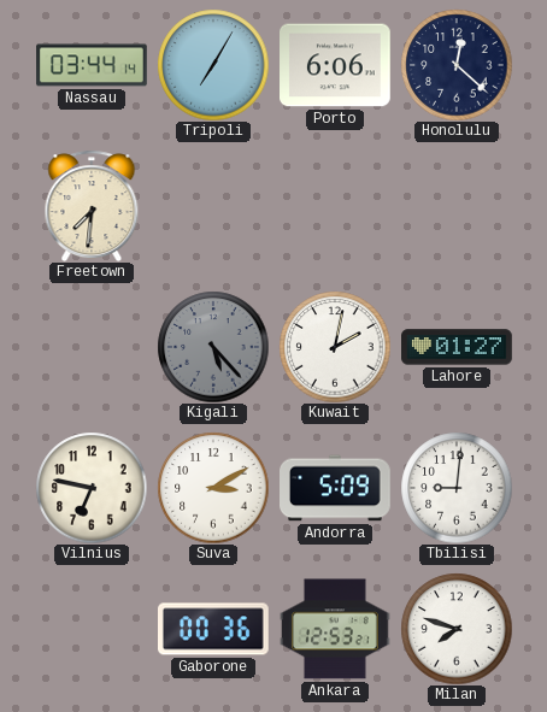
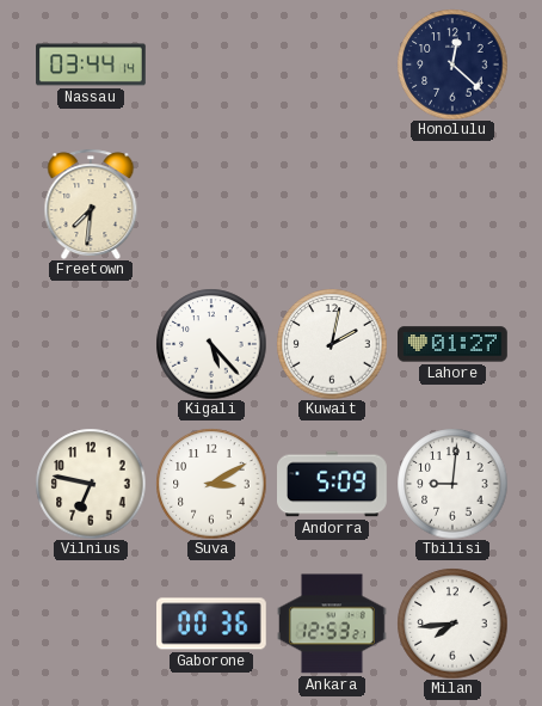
Tripoli: 7:05 -> none
Porto: 6:06 -> none
Kigali dial: grey -> white
Milan: 7:48 -> 7:44
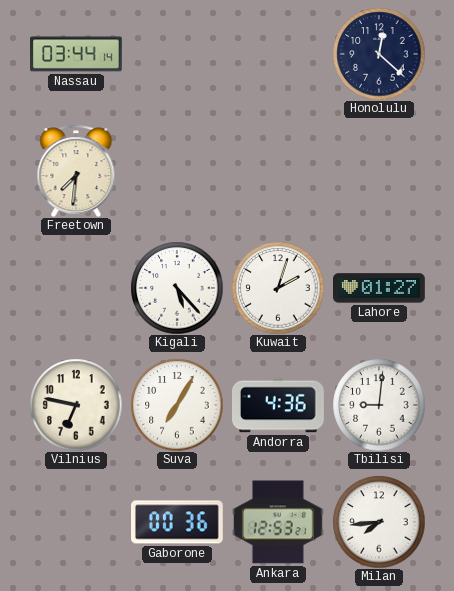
Kuwait: 2:02 -> 2:03
Suva: 3:10 -> 7:05
Andorra: 5:09 -> 4:36
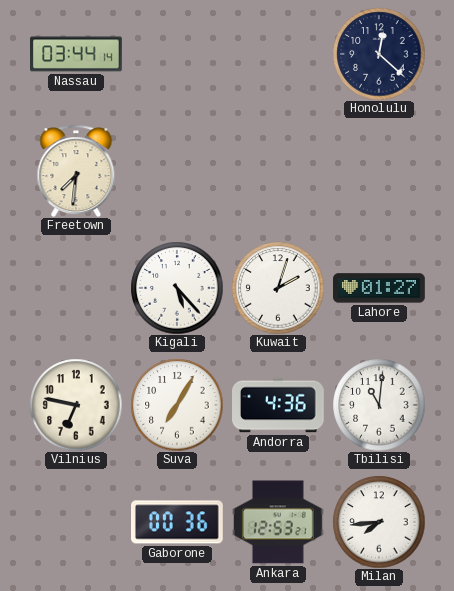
Tbilisi: 9:01 -> 11:01
